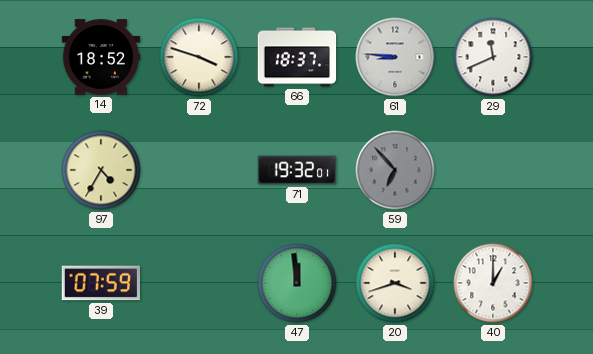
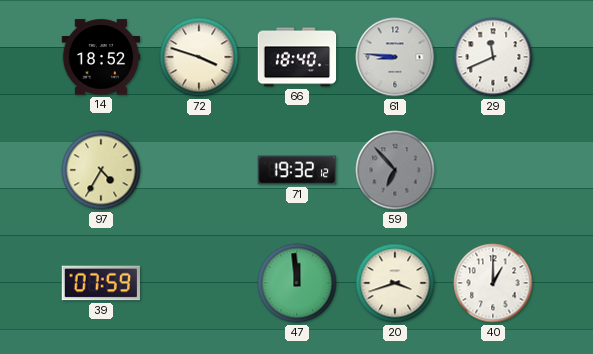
66: 18:37 -> 18:40
71: 19:32:01 -> 19:32:12
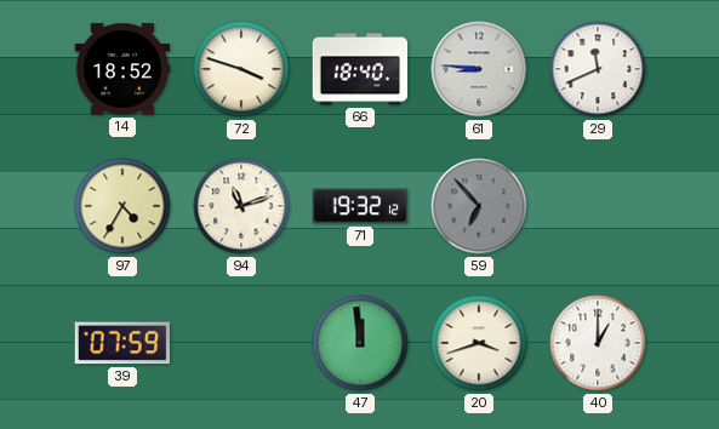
94: none -> 11:12
